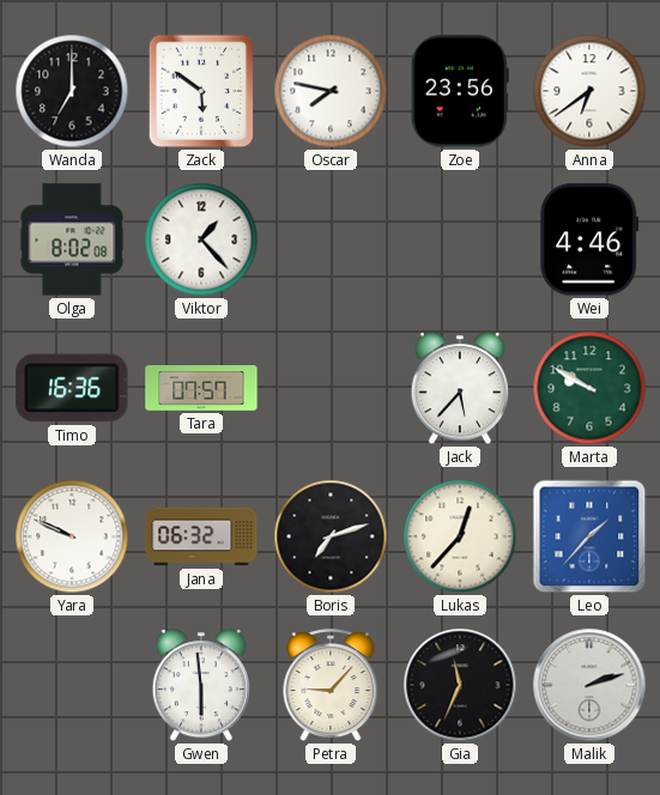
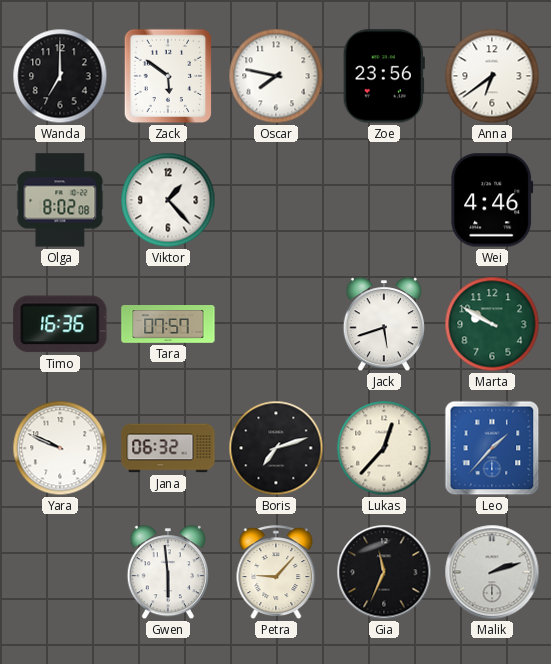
Jack: 5:37 -> 5:42
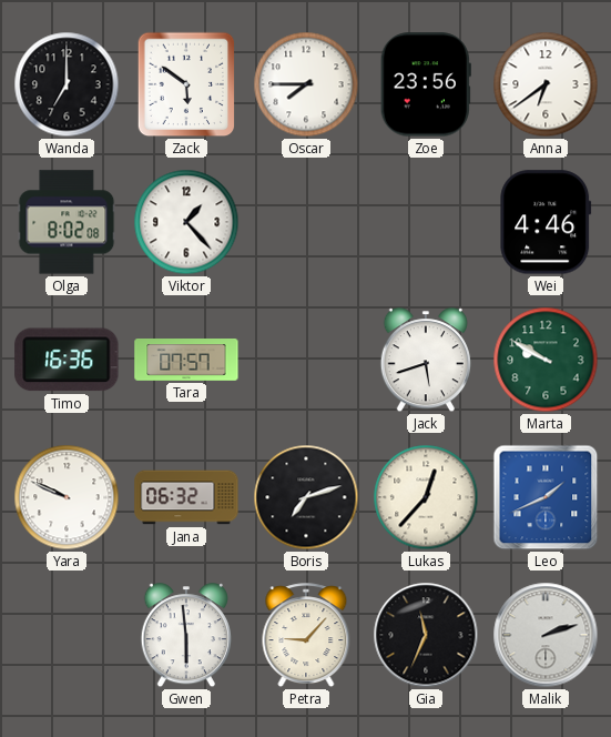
Oscar: 7:47 -> 7:45
Leo: 1:37 -> 1:41
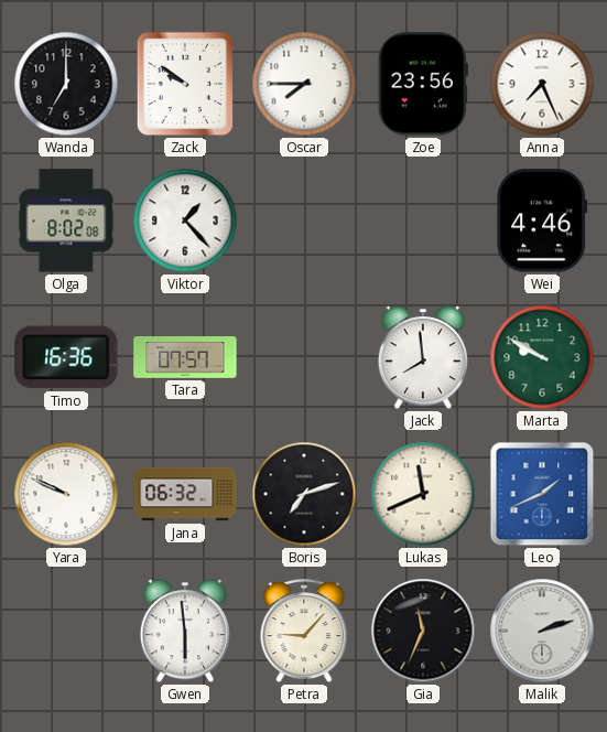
Zack: 5:51 -> 9:51
Anna: 6:39 -> 7:26
Jack: 5:42 -> 7:59
Lukas: 12:37 -> 11:41
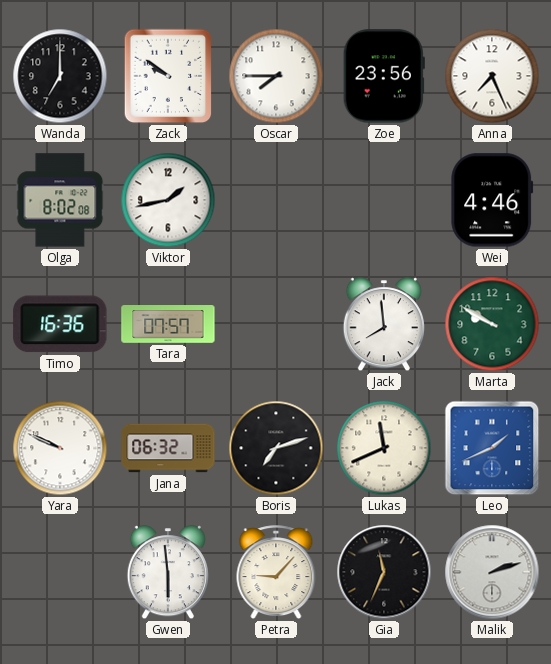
Viktor: 1:23 -> 1:43
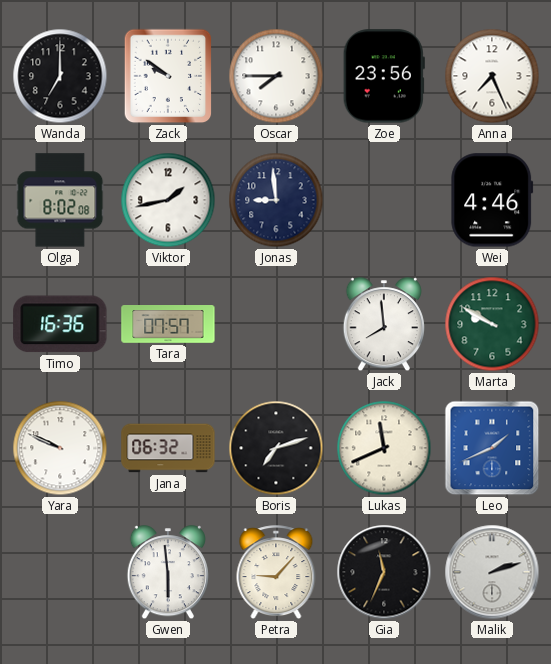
Jonas: none -> 8:59
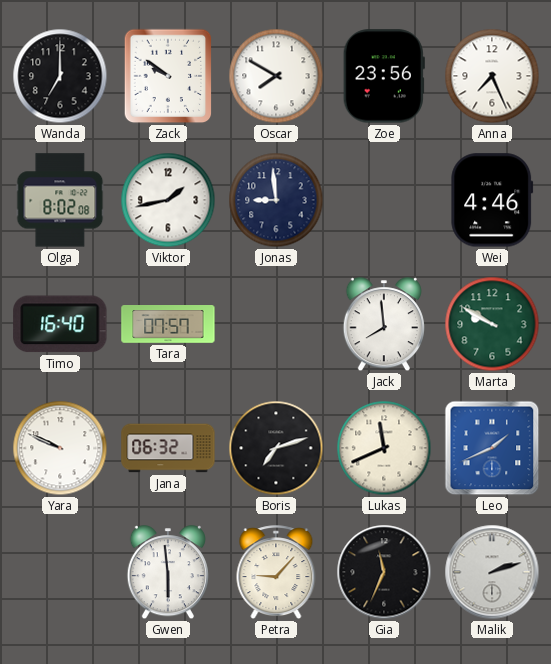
Oscar: 7:45 -> 7:50
Timo: 16:36 -> 16:40
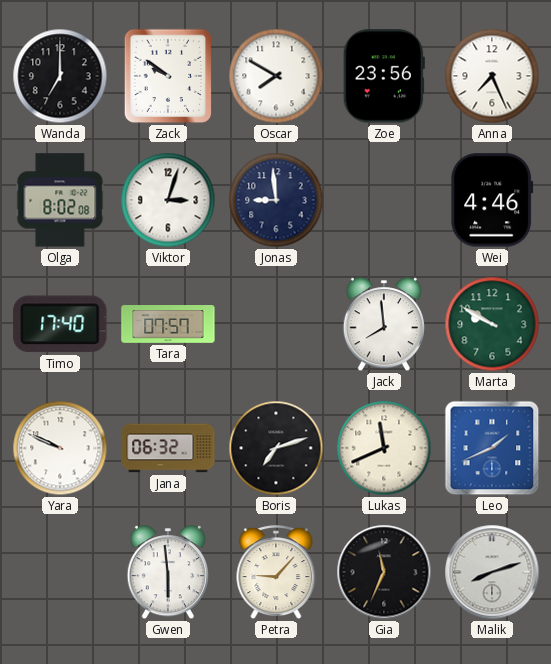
Viktor: 1:43 -> 3:03
Timo: 16:40 -> 17:40
Malik: 2:12 -> 8:12
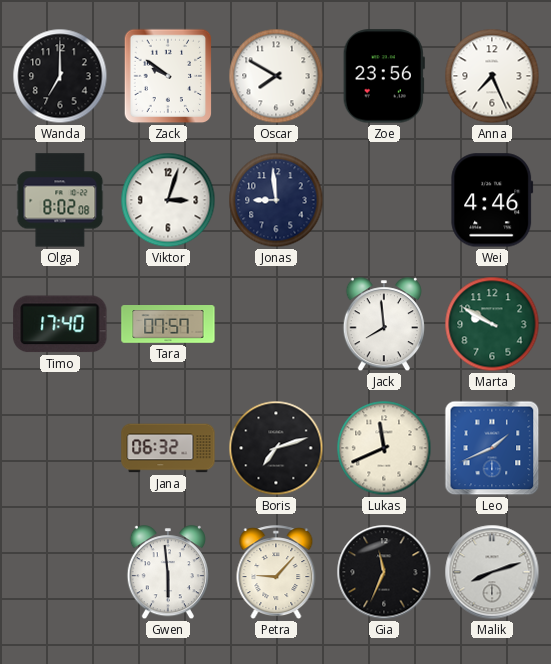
Yara: 9:49 -> none
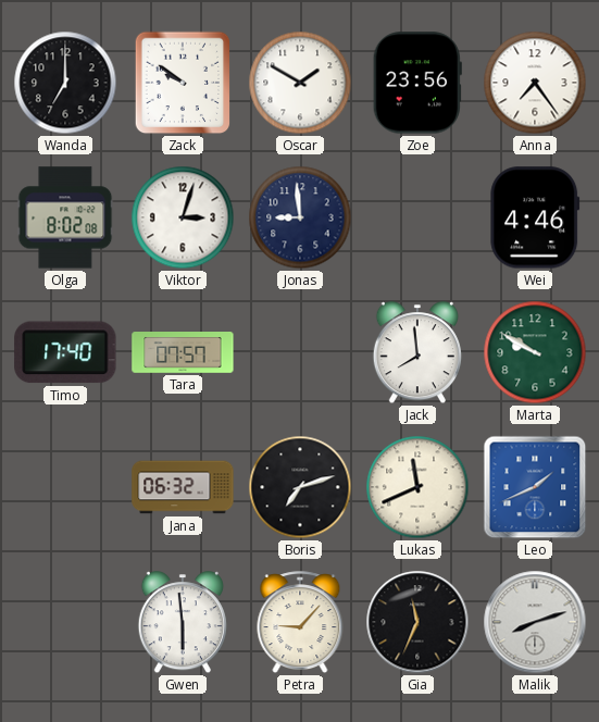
Oscar: 7:50 -> 1:50
Anna: 7:26 -> 7:24
